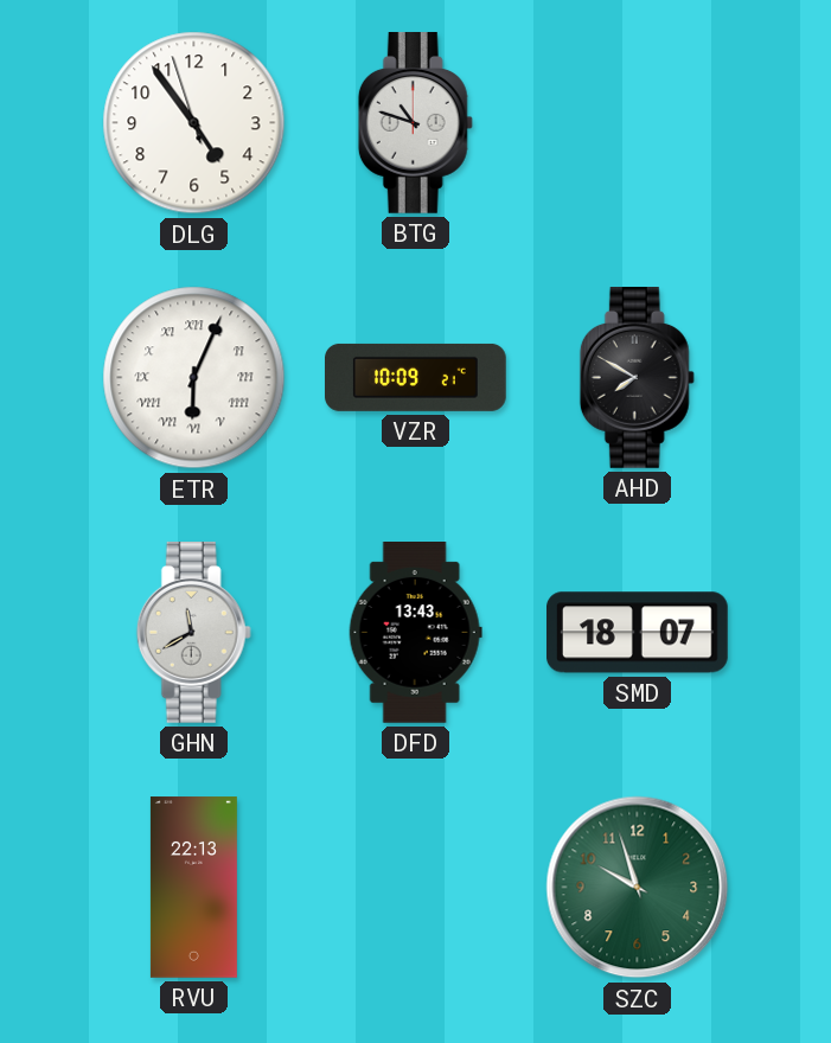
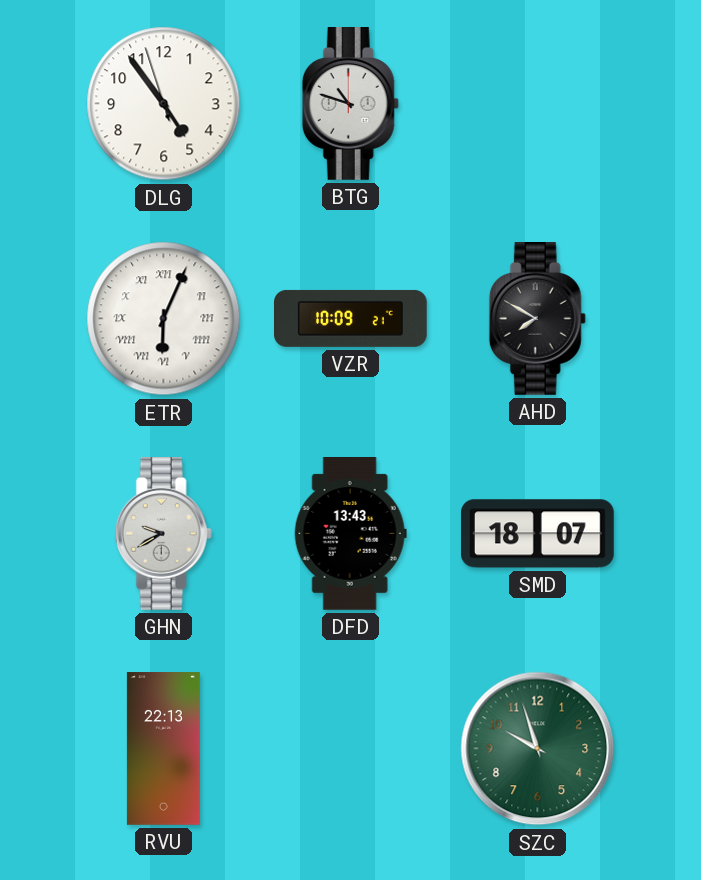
GHN: 11:40 -> 9:40
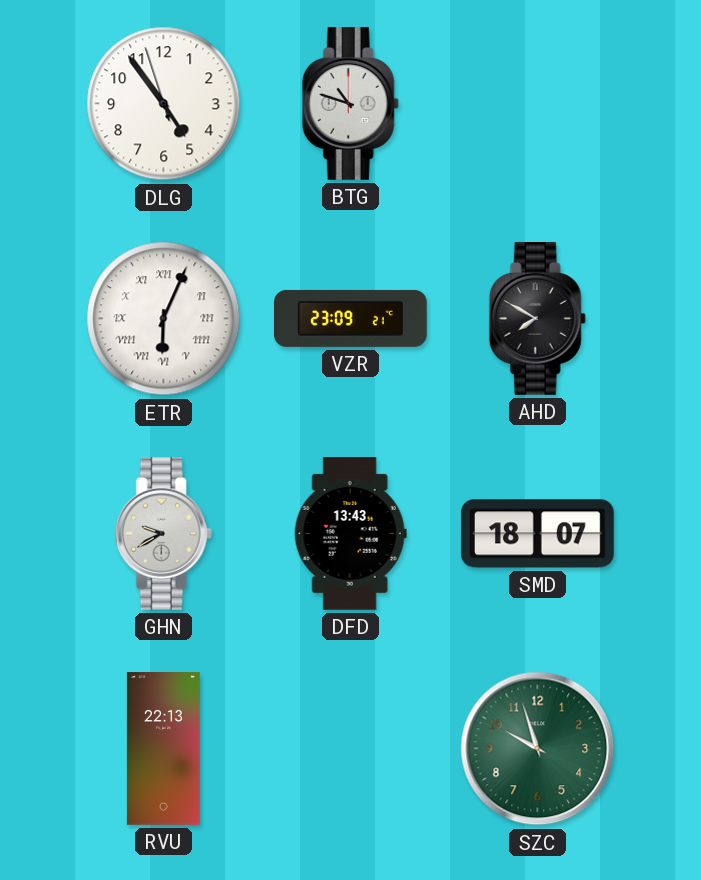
VZR: 10:09 -> 23:09
